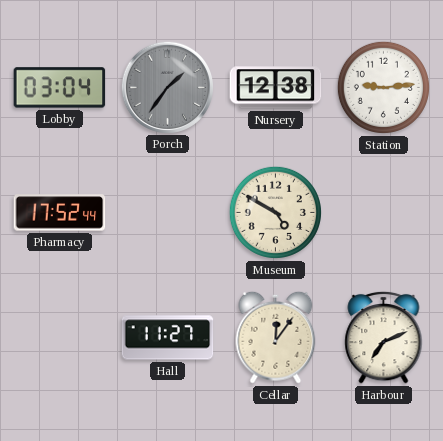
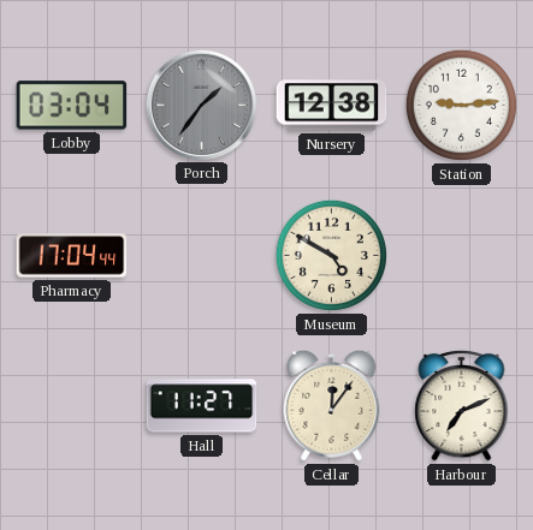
Pharmacy: 17:52 -> 17:04
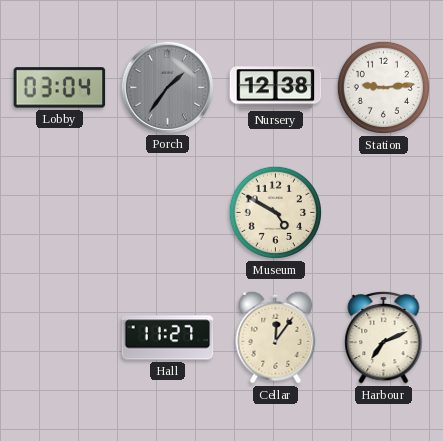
Pharmacy: 17:04 -> none
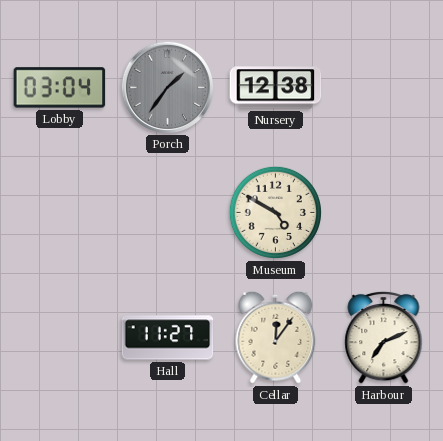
Station: 9:14 -> none
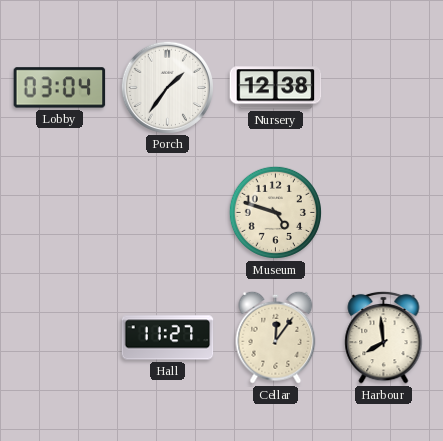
Porch dial: grey -> white
Museum: 4:50 -> 4:48
Harbour: 7:11 -> 7:59
